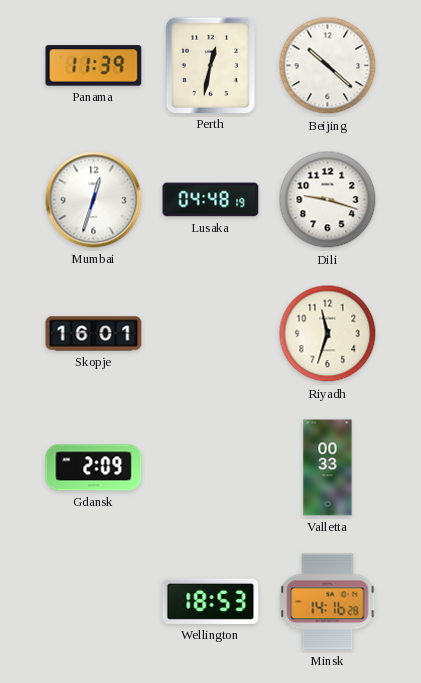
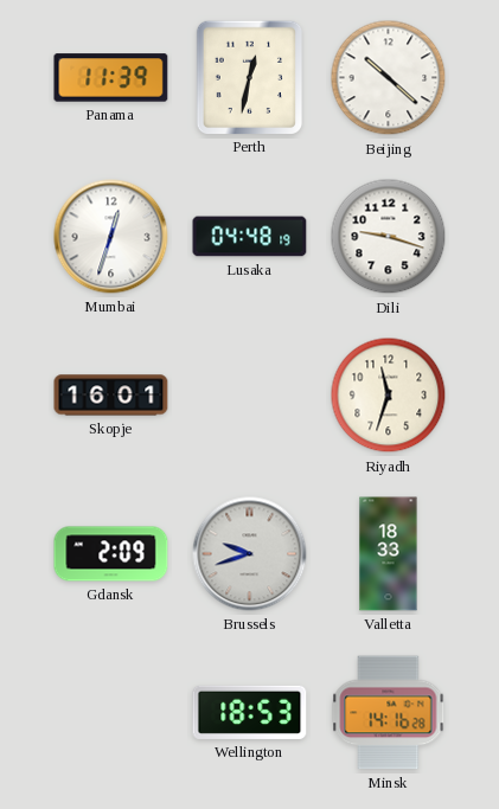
Brussels: none -> 9:42
Valletta: 00:33 -> 18:33
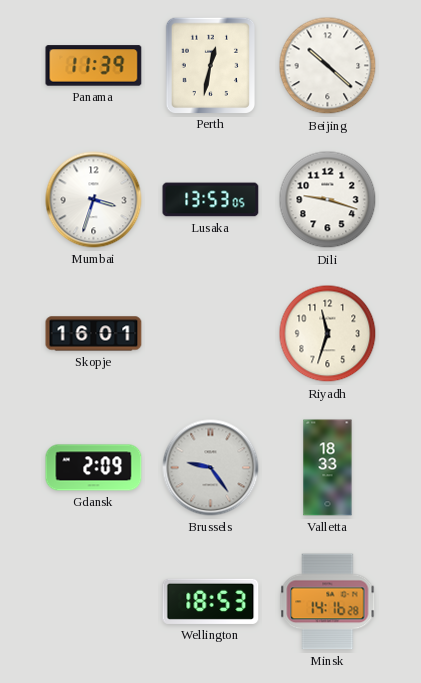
Mumbai: 12:33 -> 3:33
Lusaka: 04:48 -> 13:53
Brussels: 9:42 -> 9:24
